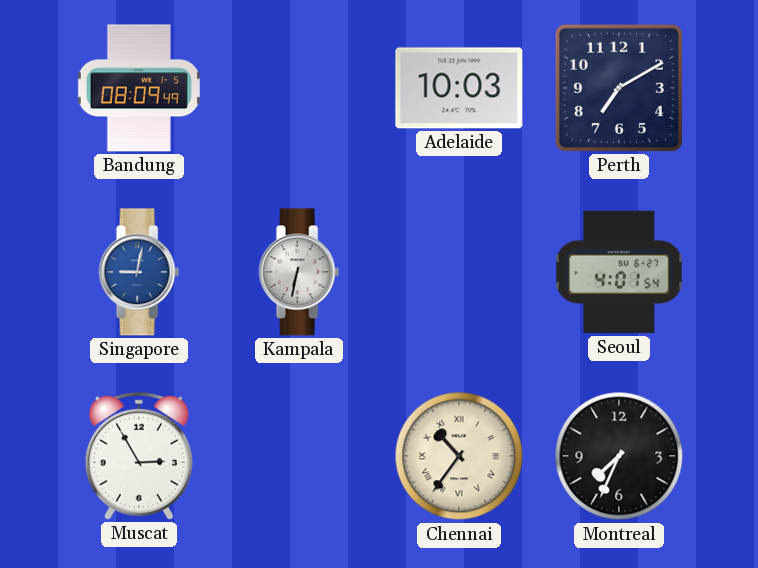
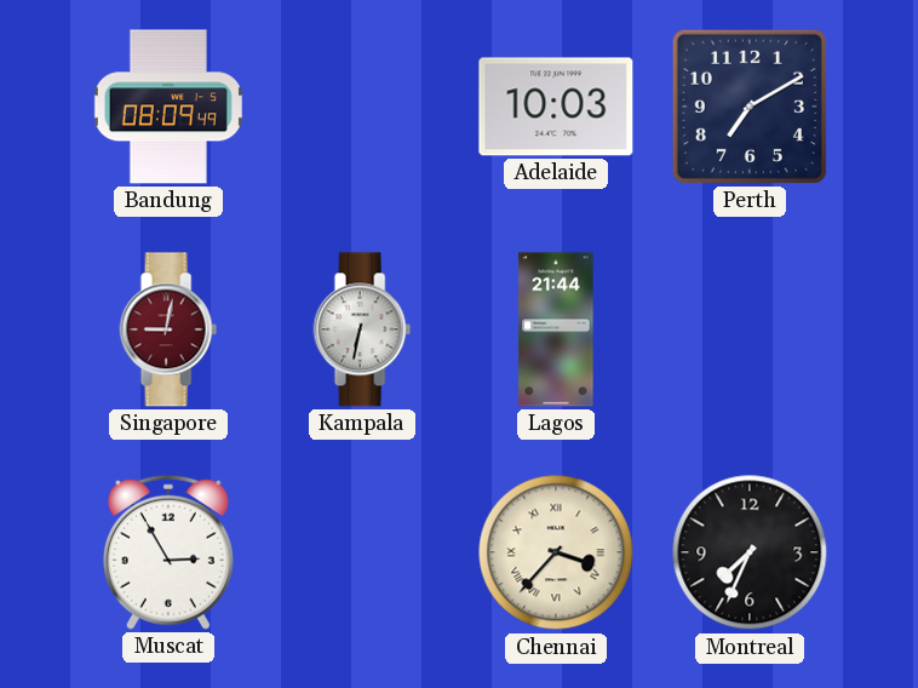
Singapore dial: blue -> burgundy
Lagos: none -> 21:44
Seoul: 4:01 -> none
Chennai: 10:36 -> 3:37
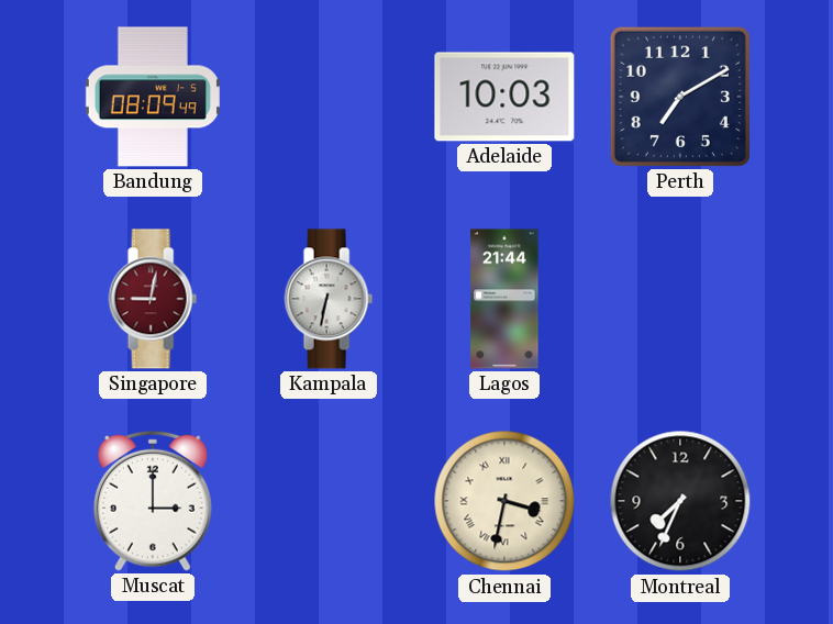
Muscat: 2:55 -> 3:00
Chennai: 3:37 -> 3:32
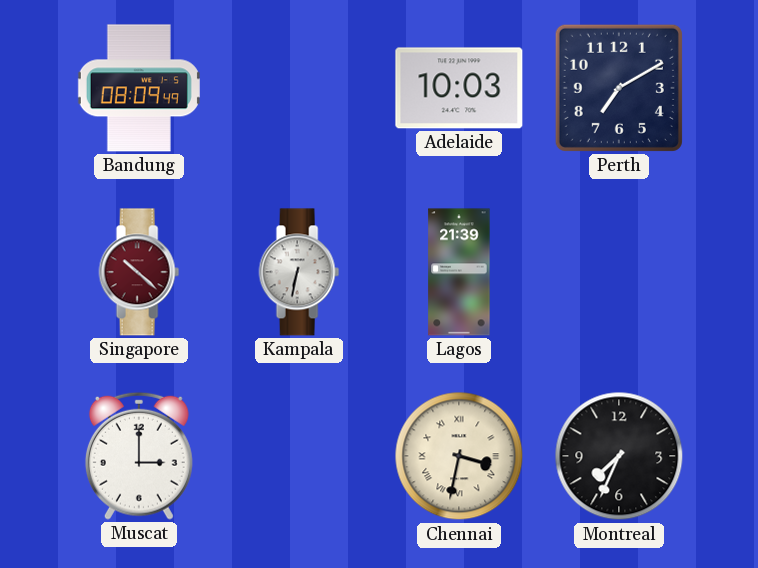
Singapore: 9:02 -> 10:22
Lagos: 21:44 -> 21:39
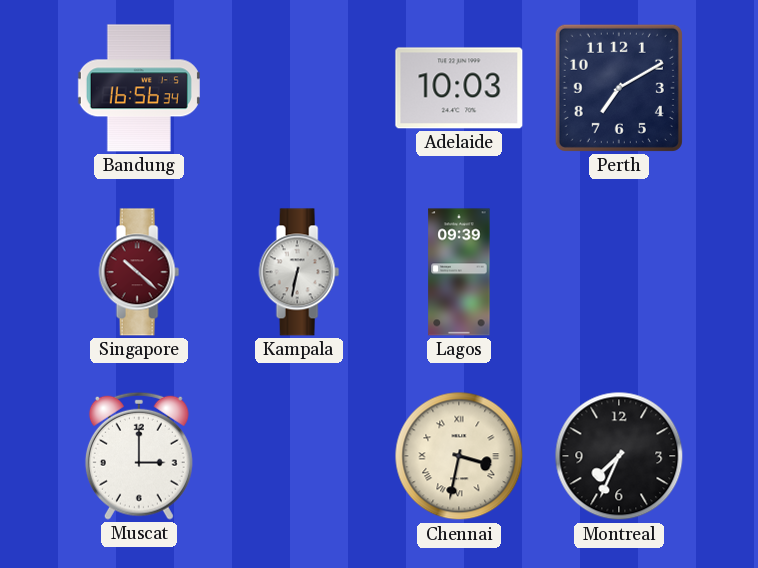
Bandung: 08:09 -> 16:56
Lagos: 21:39 -> 09:39
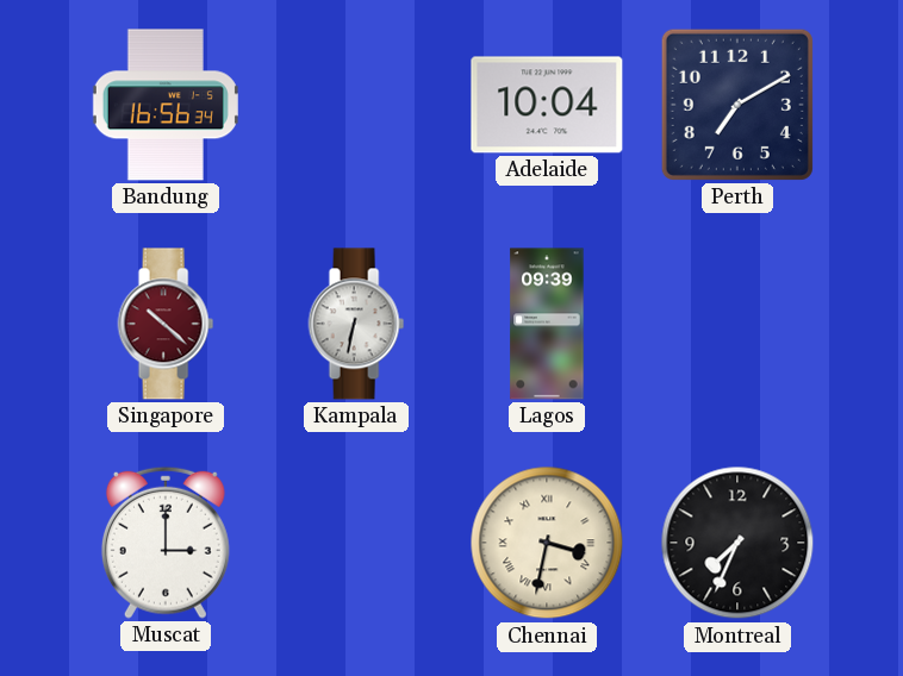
Adelaide: 10:03 -> 10:04
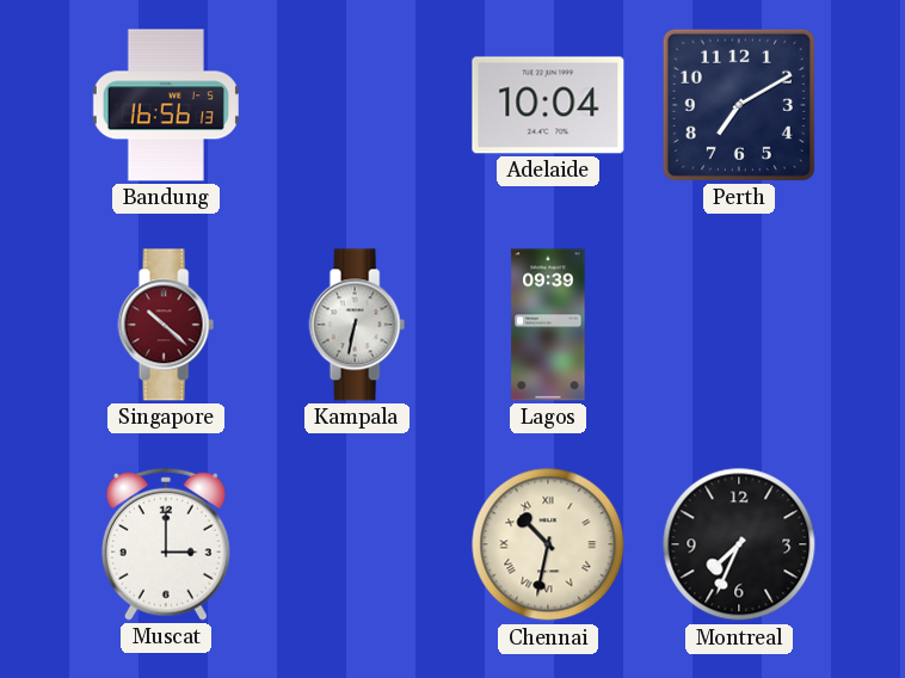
Bandung: 16:56:34 -> 16:56:13
Chennai: 3:32 -> 10:32
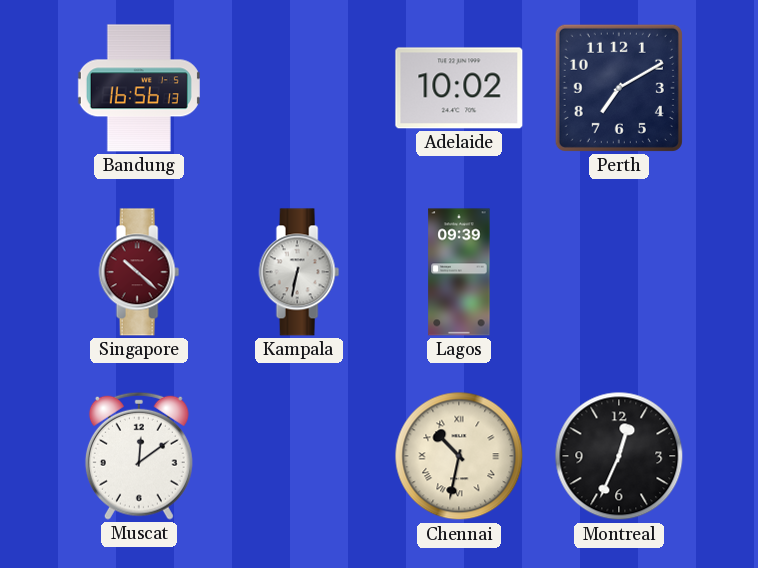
Adelaide: 10:04 -> 10:02
Muscat: 3:00 -> 12:09
Montreal: 7:34 -> 12:34
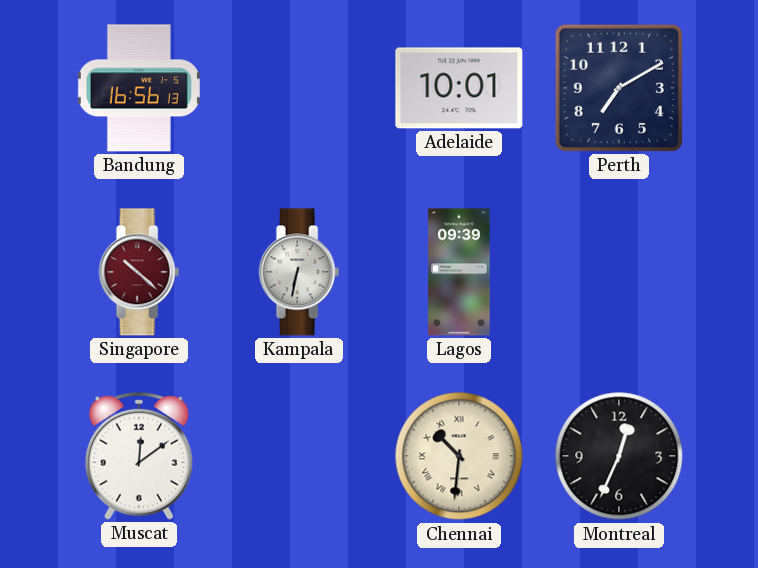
Adelaide: 10:02 -> 10:01
Chennai: 10:32 -> 10:31
